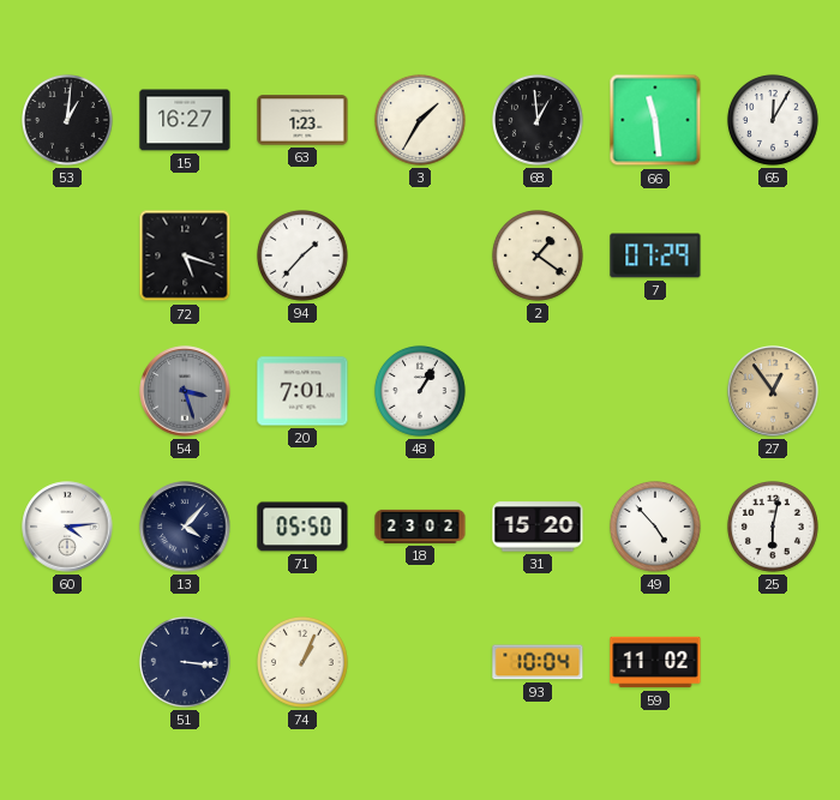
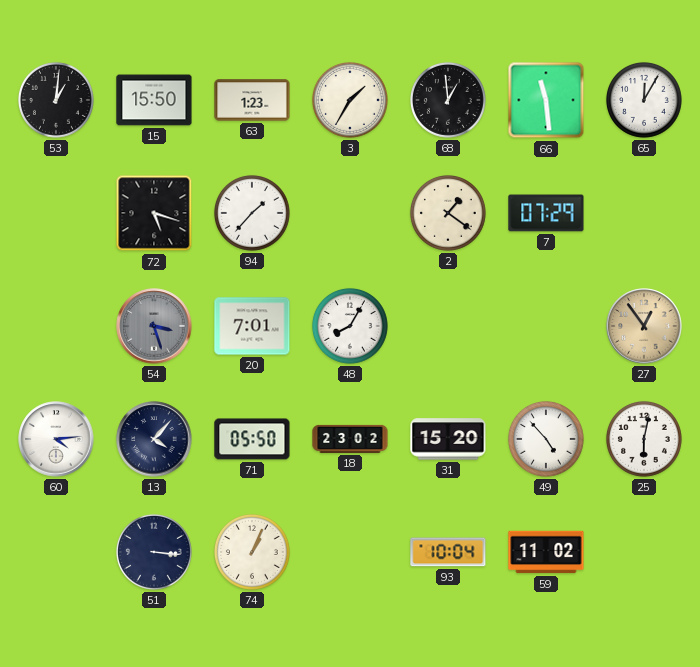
15: 16:27 -> 15:50
48: 1:05 -> 8:05
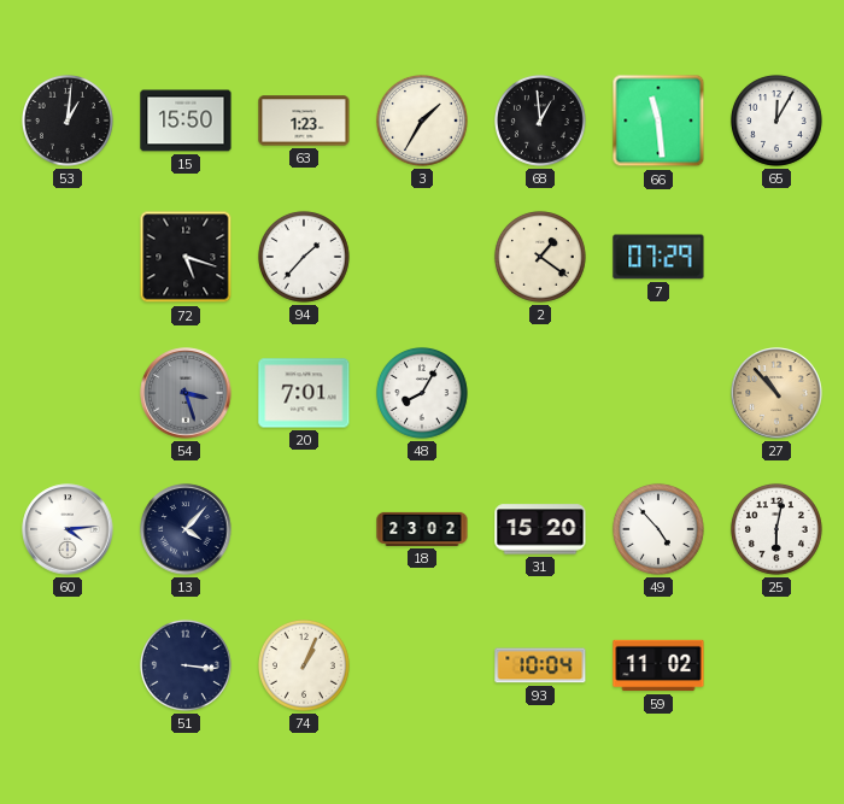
27: 12:54 -> 10:53
71: 05:50 -> none
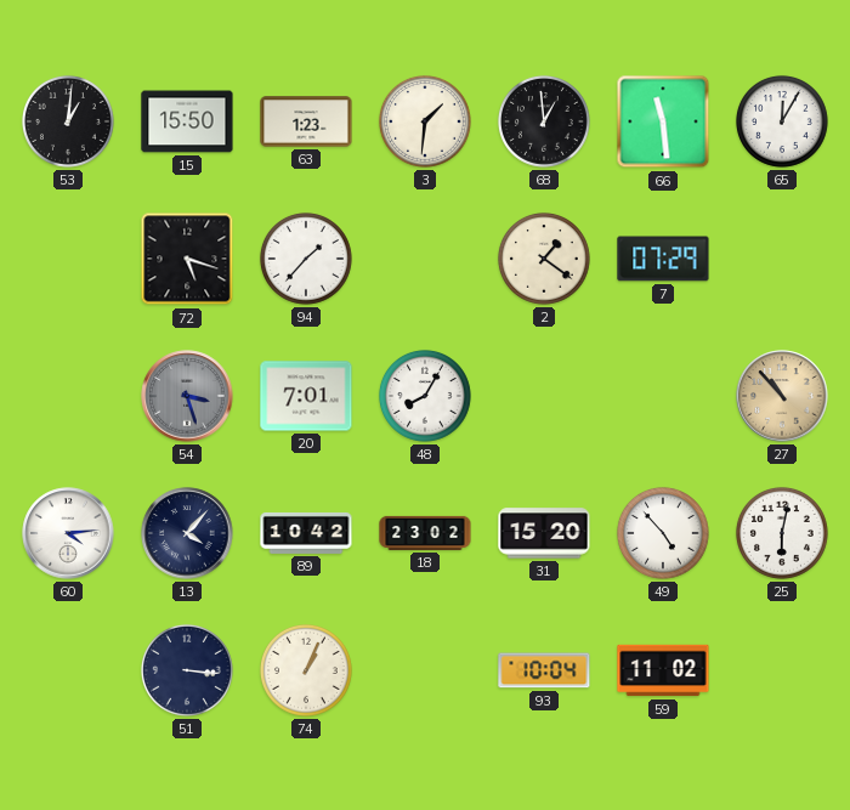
3: 1:35 -> 1:31
89: none -> 10:42
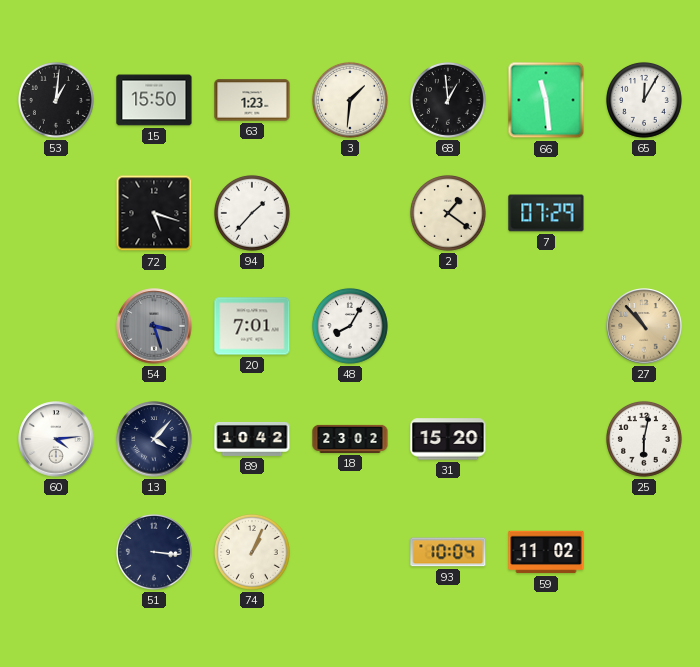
49: 4:53 -> none
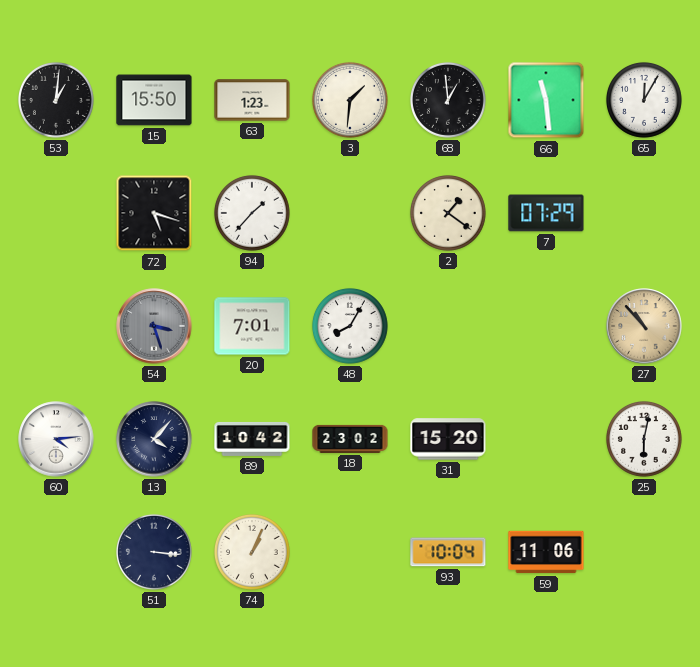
59: 11:02 -> 11:06
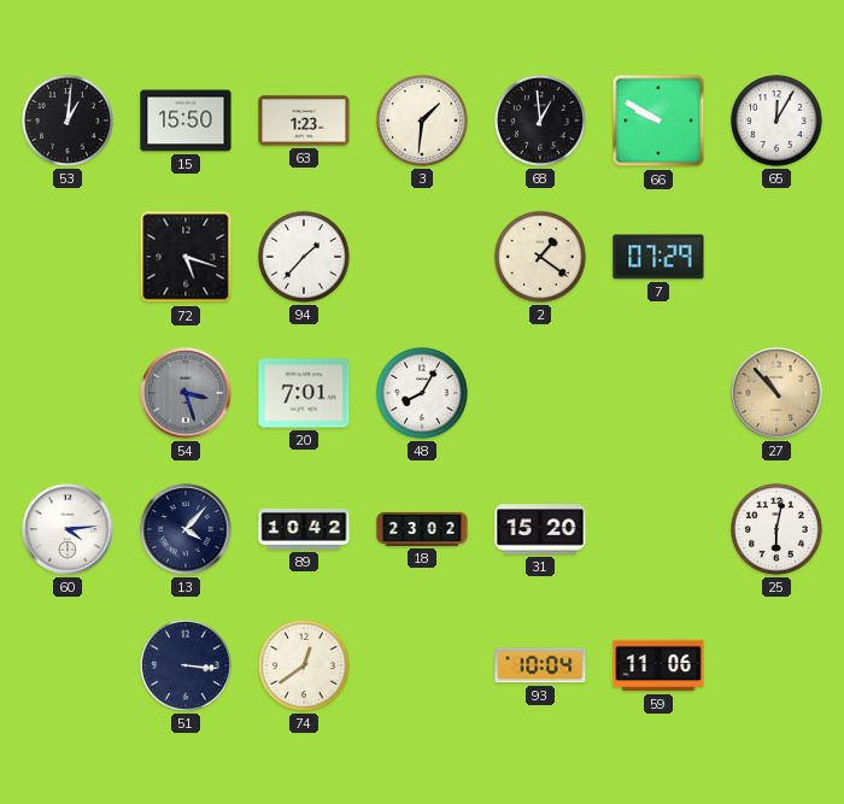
66: 11:29 -> 9:50
74: 1:04 -> 12:39
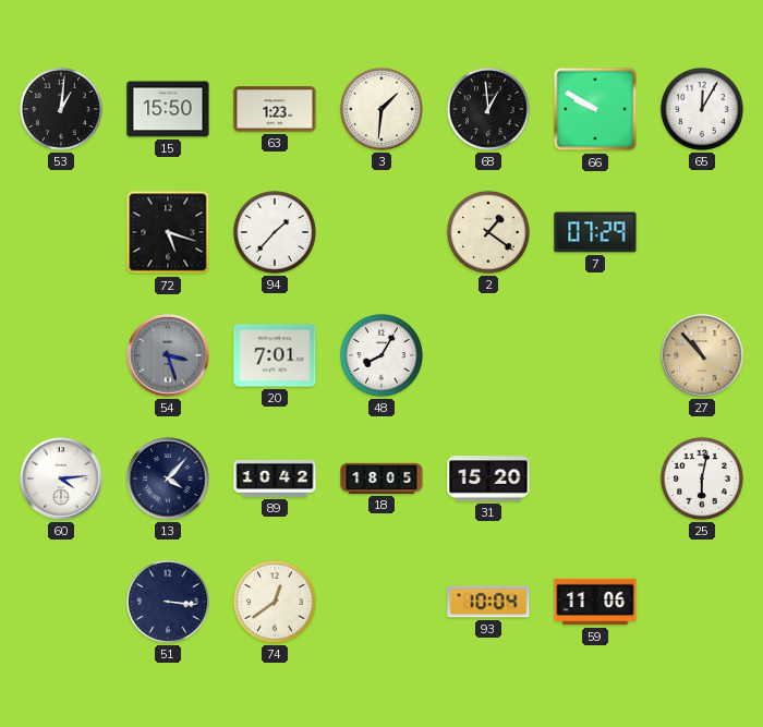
18: 23:02 -> 18:05
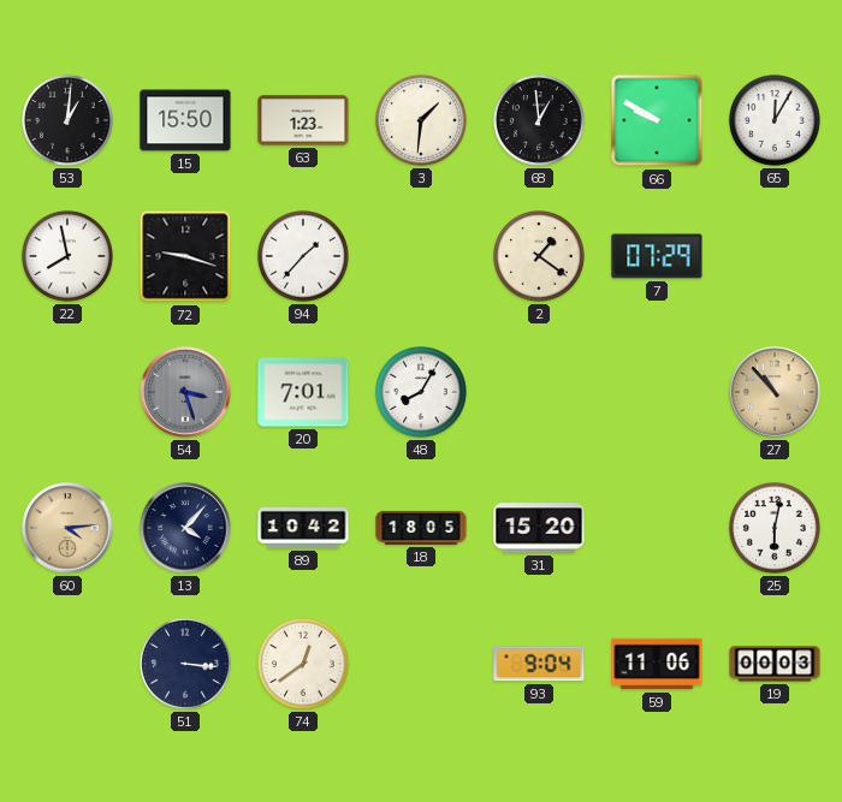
22: none -> 7:58
72: 5:18 -> 9:18
60 dial: white -> champagne
93: 10:04 -> 9:04
19: none -> 00:03
